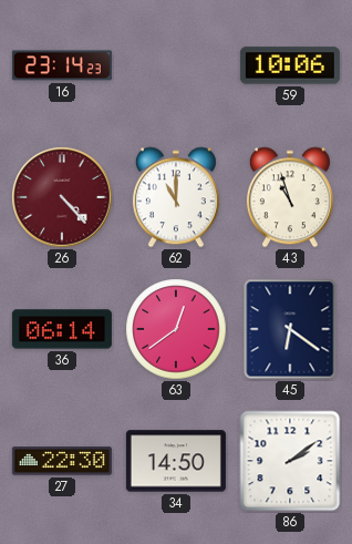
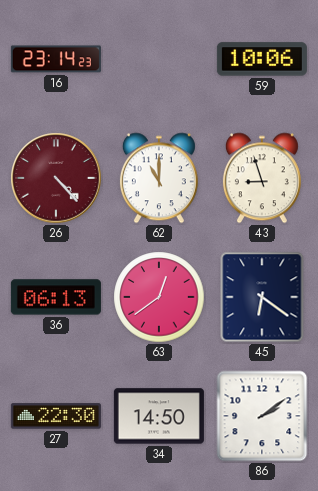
43: 10:57 -> 8:57
36: 06:14 -> 06:13
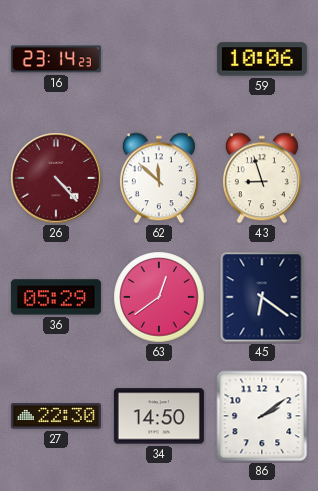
62: 11:00 -> 11:52
36: 06:13 -> 05:29
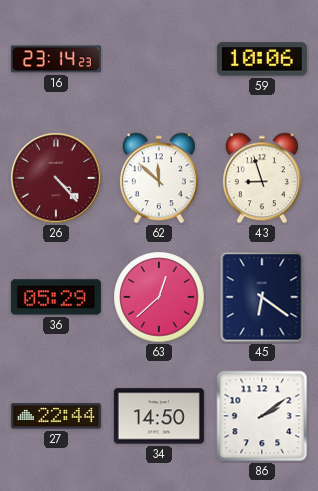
63: 12:39 -> 12:38
27: 22:30 -> 22:44
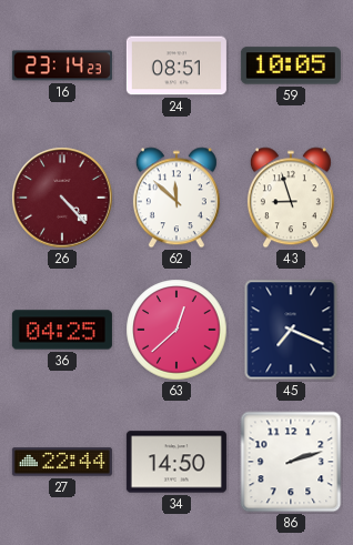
24: none -> 08:51
59: 10:06 -> 10:05
36: 05:29 -> 04:25
45: 6:21 -> 7:19
86: 2:09 -> 2:12
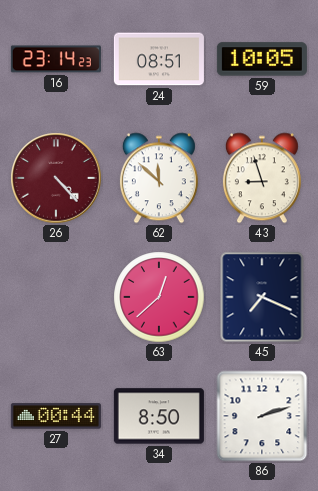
36: 04:25 -> none
27: 22:44 -> 00:44
34: 14:50 -> 8:50
